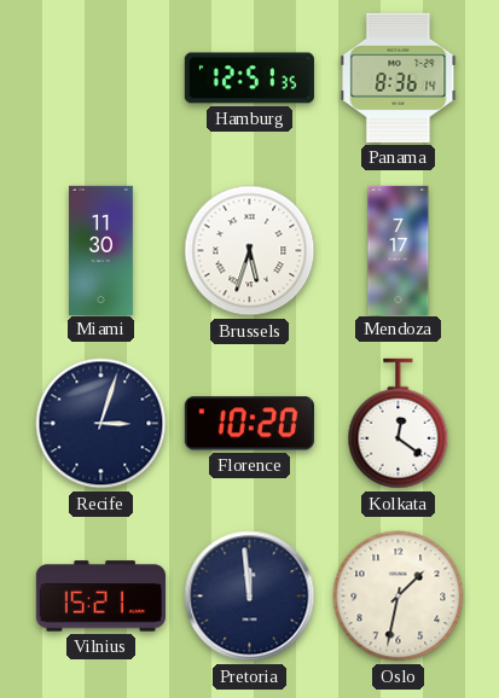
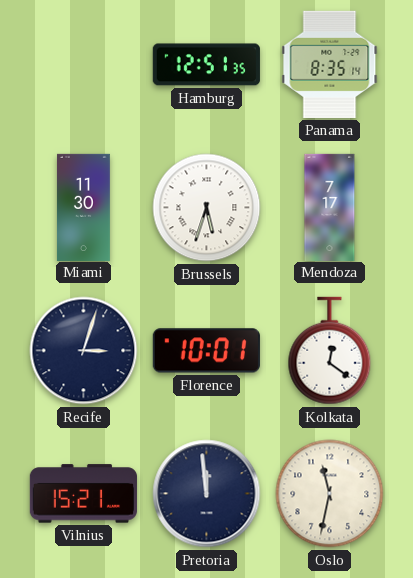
Panama: 8:36 -> 8:35
Florence: 10:20 -> 10:01
Oslo: 1:32 -> 11:32
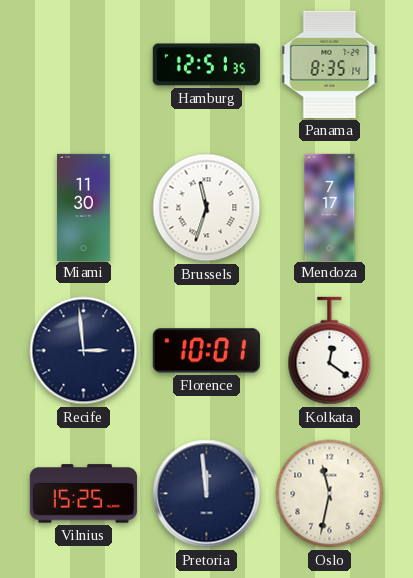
Brussels: 5:33 -> 11:33
Recife: 3:03 -> 2:59
Vilnius: 15:21 -> 15:25
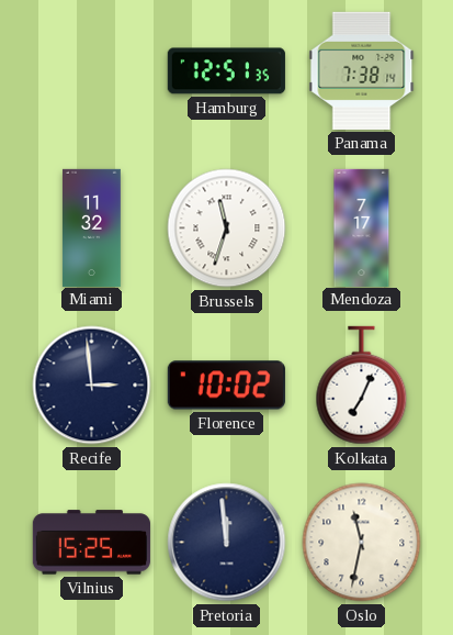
Panama: 8:35 -> 7:38
Miami: 11:30 -> 11:32
Florence: 10:01 -> 10:02
Kolkata: 12:21 -> 7:04
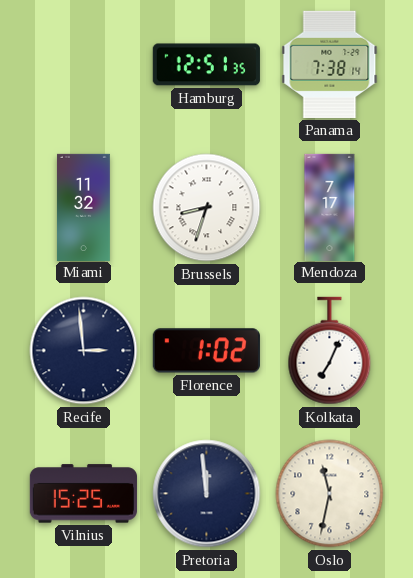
Brussels: 11:33 -> 8:33
Florence: 10:02 -> 1:02
